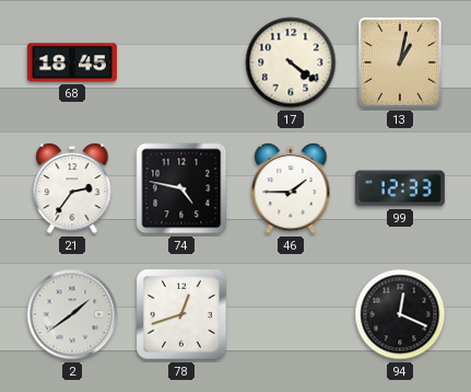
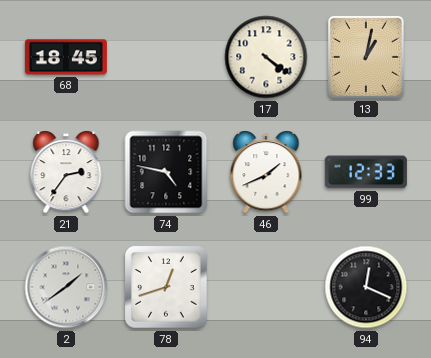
46: 1:45 -> 1:41
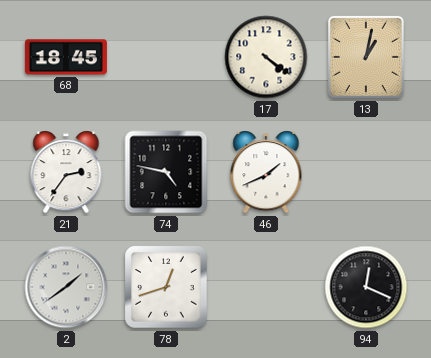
99: 12:33 -> none
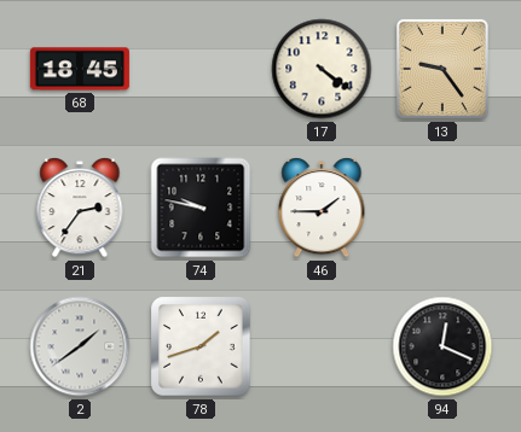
13: 1:02 -> 9:24
74: 4:47 -> 9:47
46: 1:41 -> 1:45
78: 12:42 -> 1:42
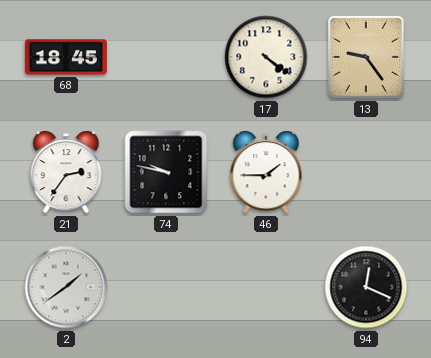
78: 1:42 -> none
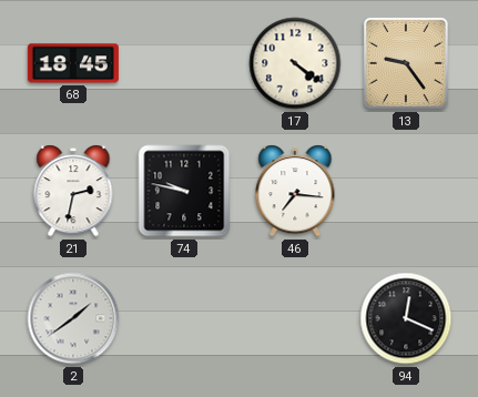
21: 2:36 -> 2:32
46: 1:45 -> 7:16
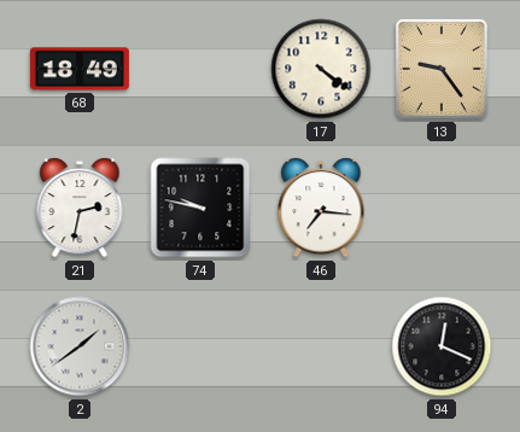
68: 18:45 -> 18:49
